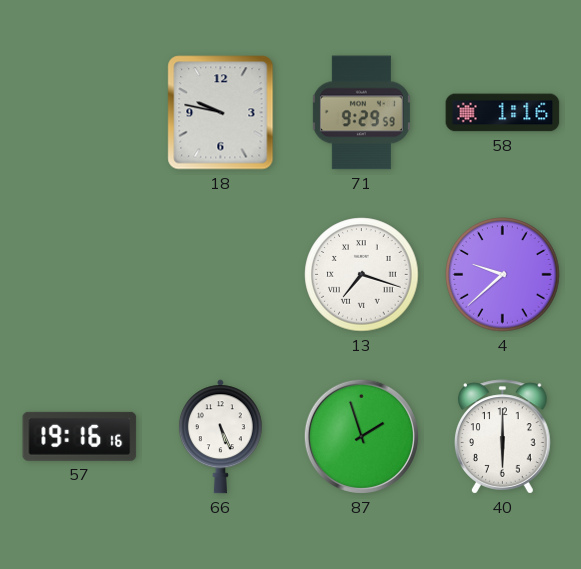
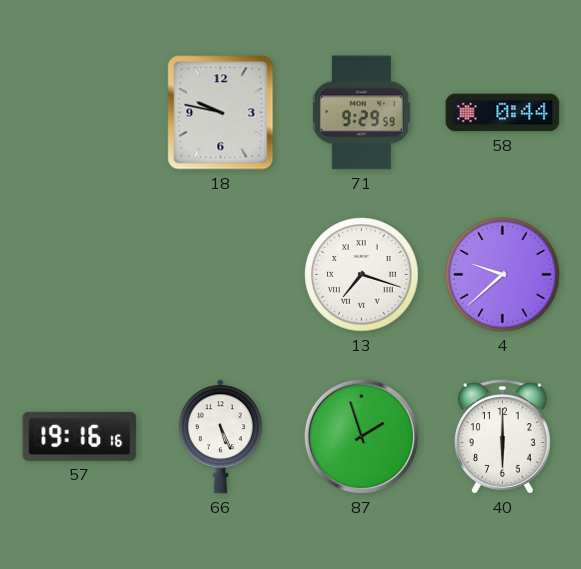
58: 1:16 -> 0:44
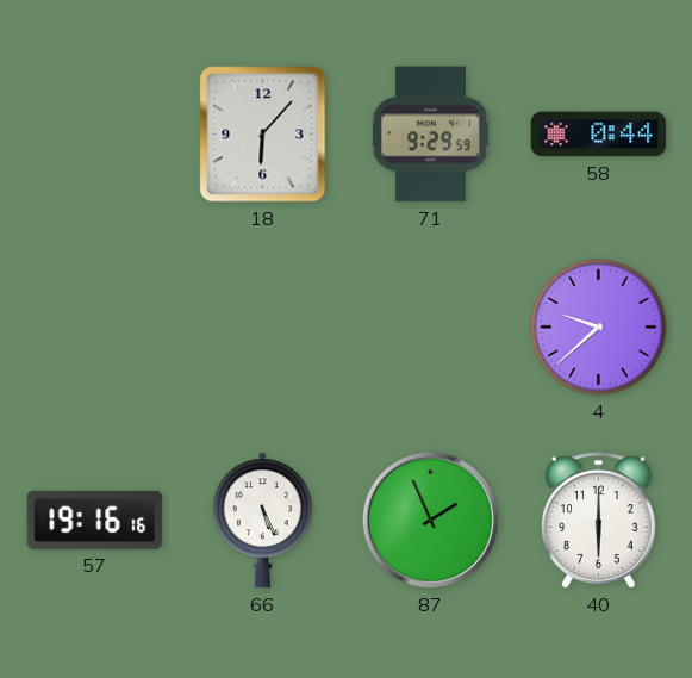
18: 9:47 -> 6:07
13: 7:18 -> none
87: 1:57 -> 1:56
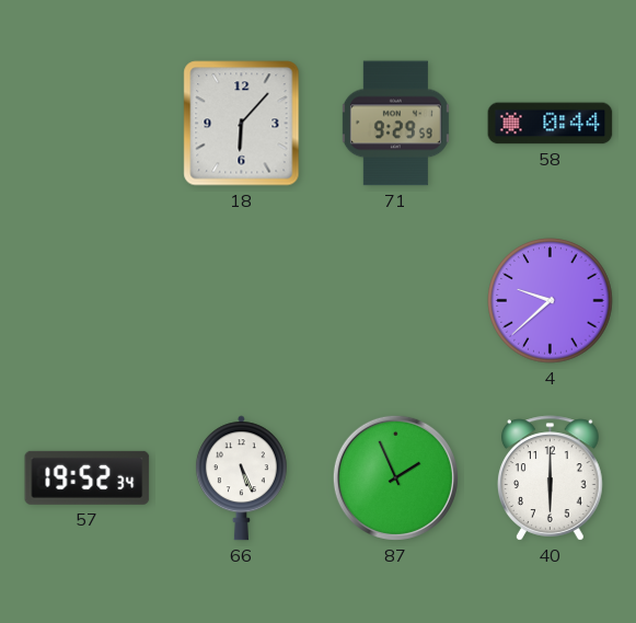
57: 19:16 -> 19:52
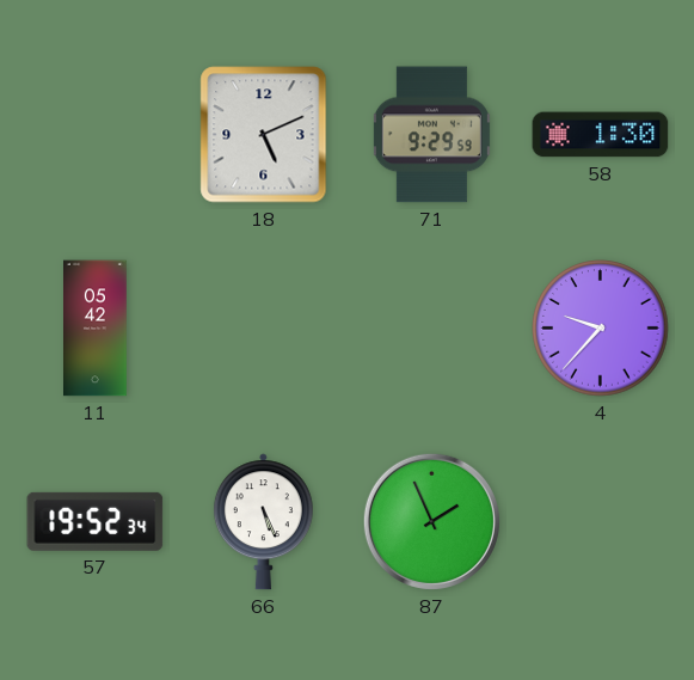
18: 6:07 -> 5:11
58: 0:44 -> 1:30
11: none -> 05:42
4: 9:38 -> 9:37
40: 6:00 -> none
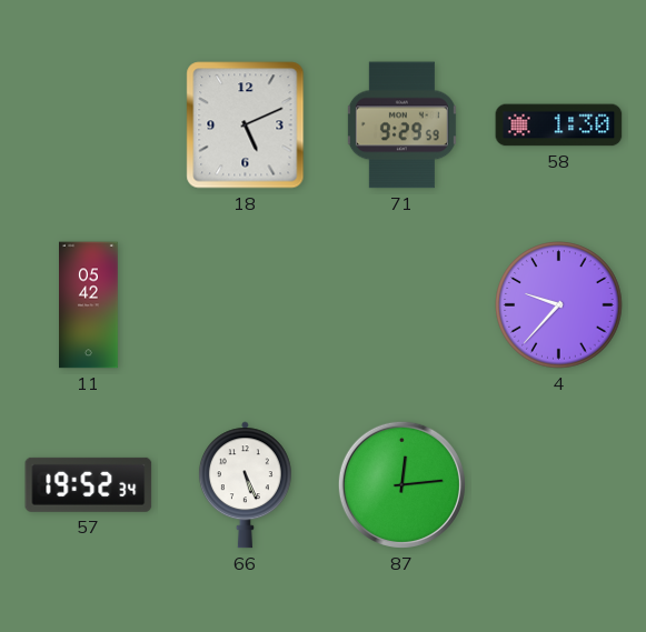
87: 1:56 -> 12:14
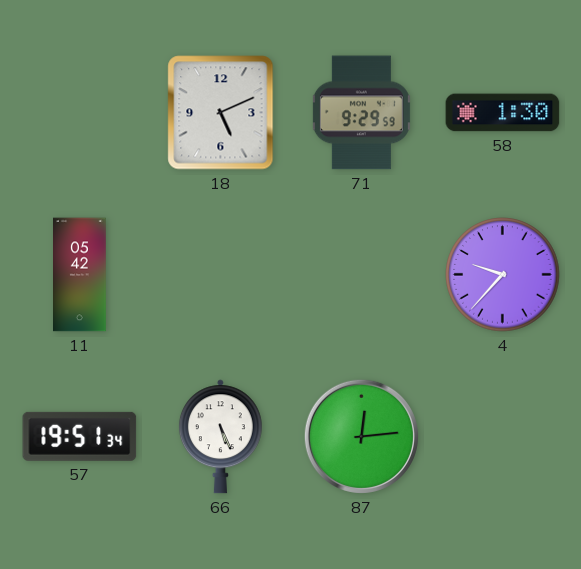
57: 19:52 -> 19:51
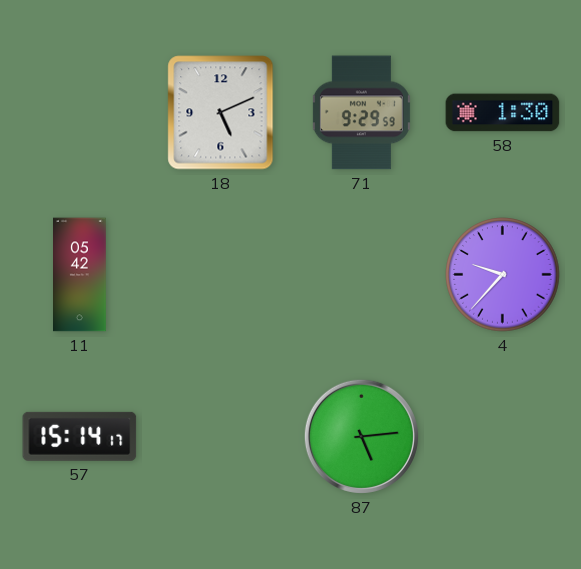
57: 19:51 -> 15:14
66: 5:26 -> none
87: 12:14 -> 5:14
